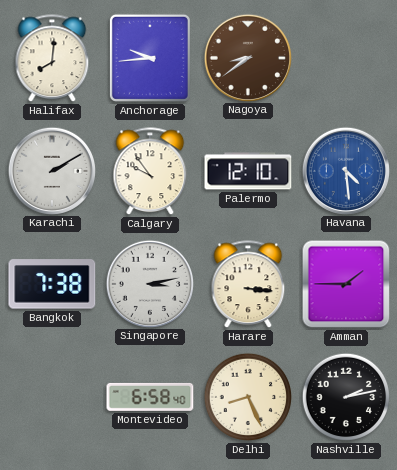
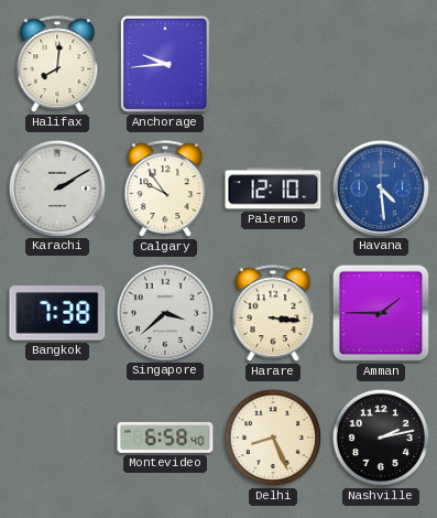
Nagoya: 8:39 -> none
Singapore: 3:13 -> 3:38
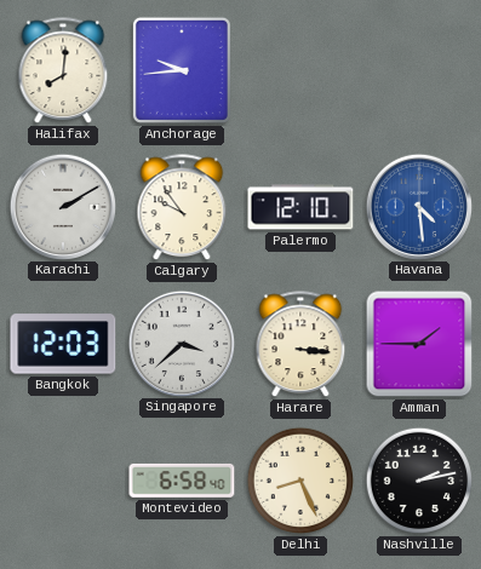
Bangkok: 7:38 -> 12:03
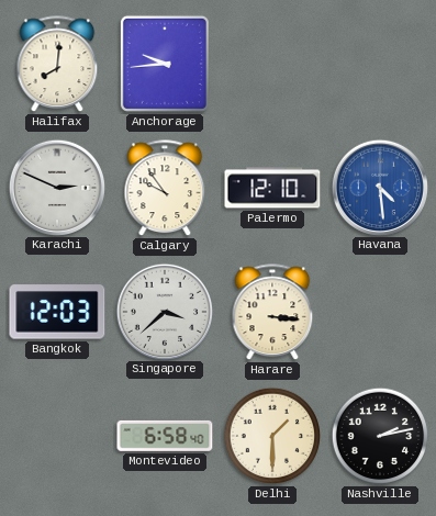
Karachi: 2:10 -> 2:49
Amman: 1:45 -> none
Delhi: 8:26 -> 1:30
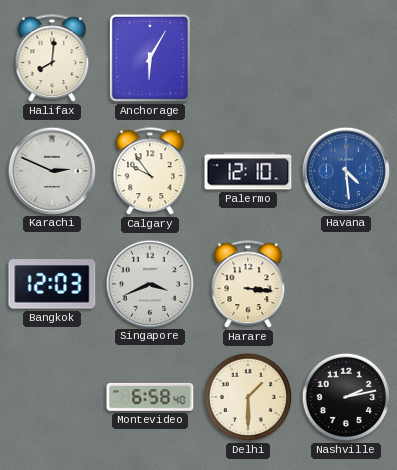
Anchorage: 9:44 -> 6:05
Singapore: 3:38 -> 3:41
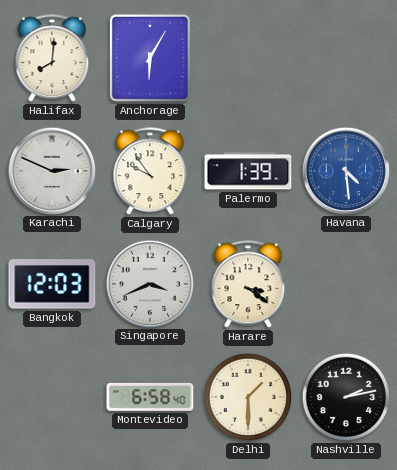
Palermo: 12:10 -> 1:39
Harare: 3:16 -> 3:21
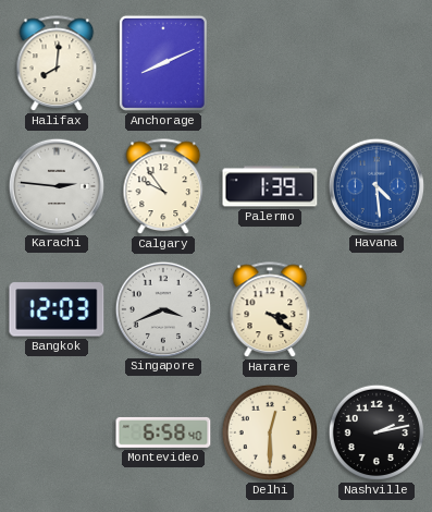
Anchorage: 6:05 -> 8:11
Karachi: 2:49 -> 2:46
Delhi: 1:30 -> 12:30
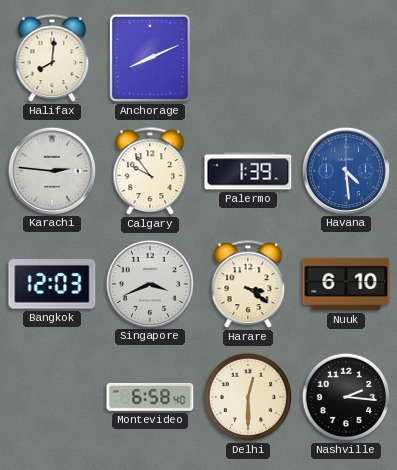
Nuuk: none -> 6:10
Nashville: 2:13 -> 2:16
